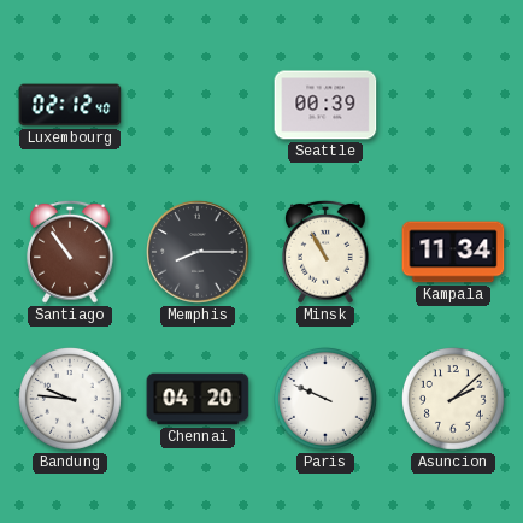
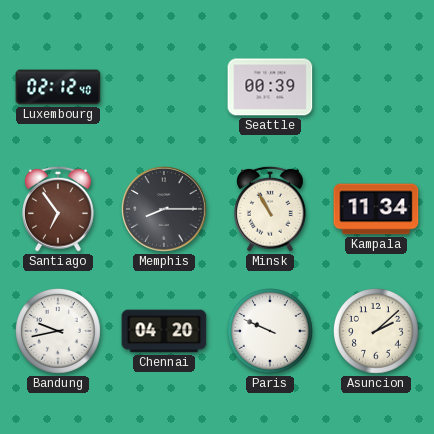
Santiago: 10:54 -> 6:54
Bandung: 9:46 -> 9:43
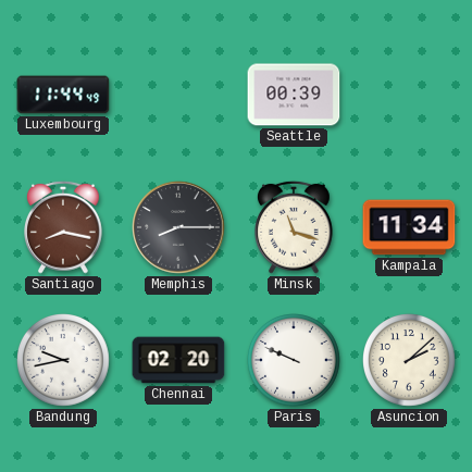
Luxembourg: 02:12 -> 11:44
Santiago: 6:54 -> 8:17
Minsk: 10:55 -> 11:18
Chennai: 04:20 -> 02:20
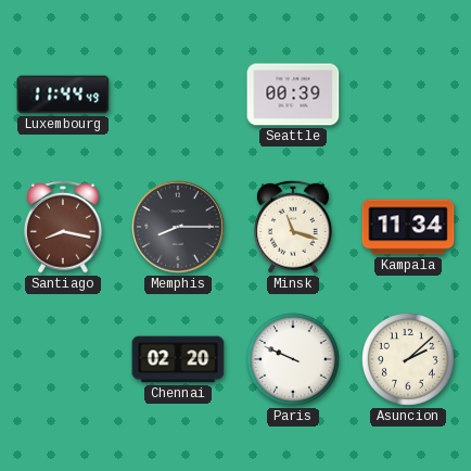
Bandung: 9:43 -> none
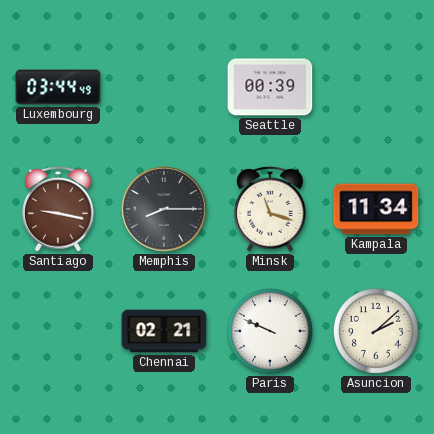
Luxembourg: 11:44 -> 03:44
Santiago: 8:17 -> 9:17
Chennai: 02:20 -> 02:21
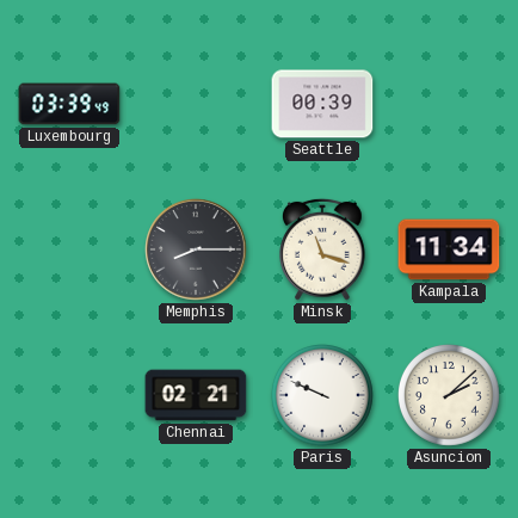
Luxembourg: 03:44 -> 03:39
Santiago: 9:17 -> none
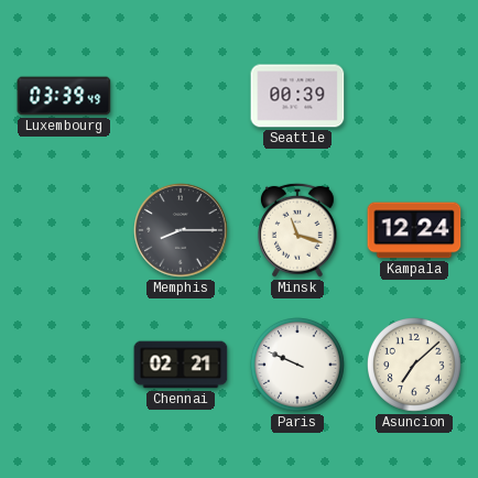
Kampala: 11:34 -> 12:24
Asuncion: 2:08 -> 7:08
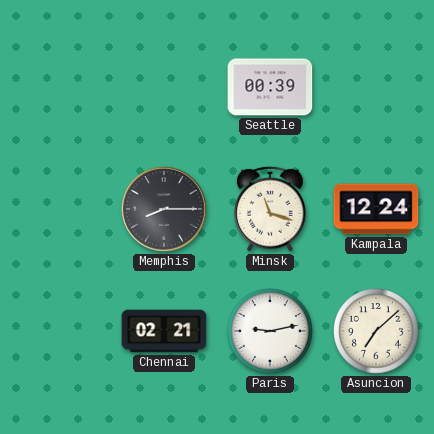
Luxembourg: 03:39 -> none
Paris: 9:49 -> 9:13
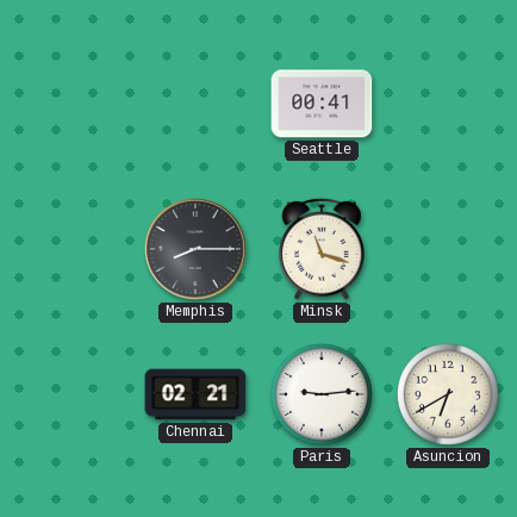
Seattle: 00:39 -> 00:41
Kampala: 12:24 -> none
Paris: 9:13 -> 9:14
Asuncion: 7:08 -> 6:40
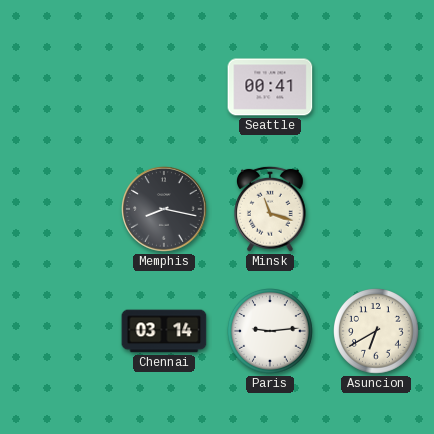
Memphis: 8:15 -> 8:17
Chennai: 02:21 -> 03:14
